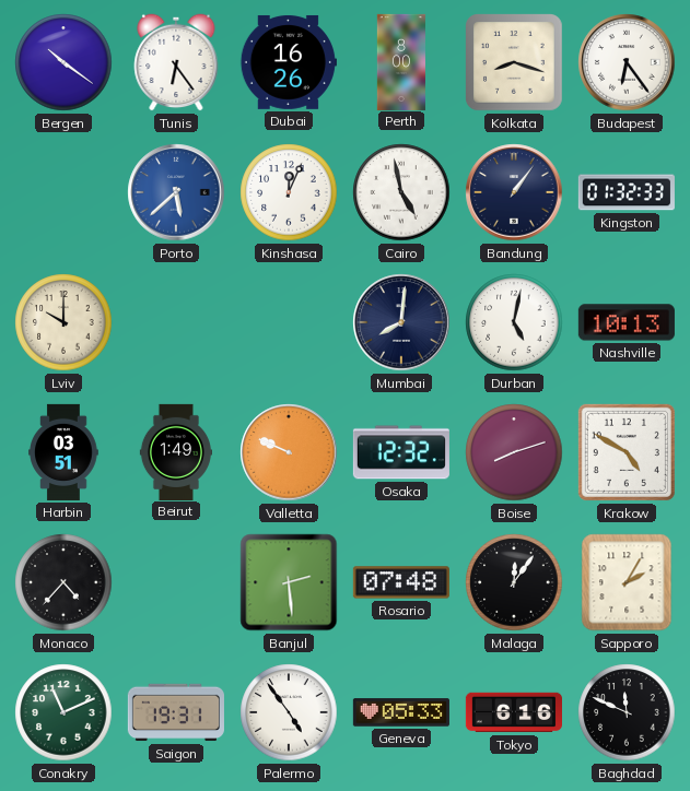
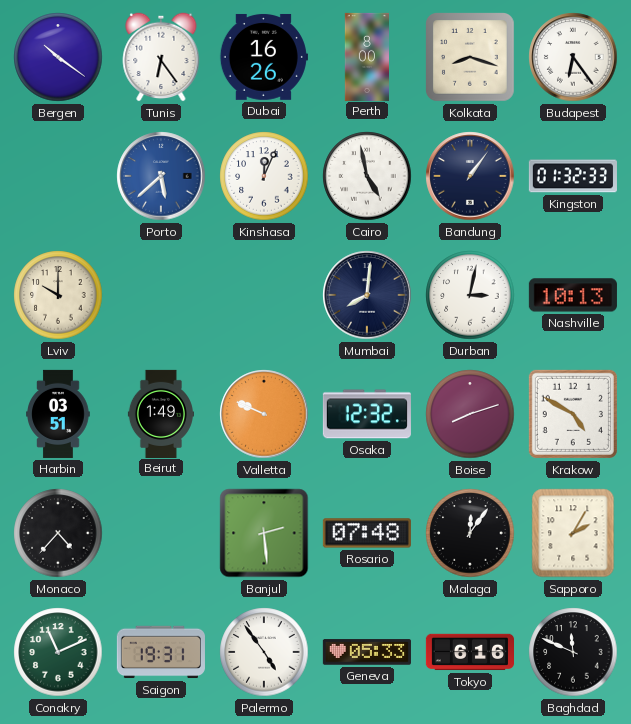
Durban: 5:02 -> 3:02
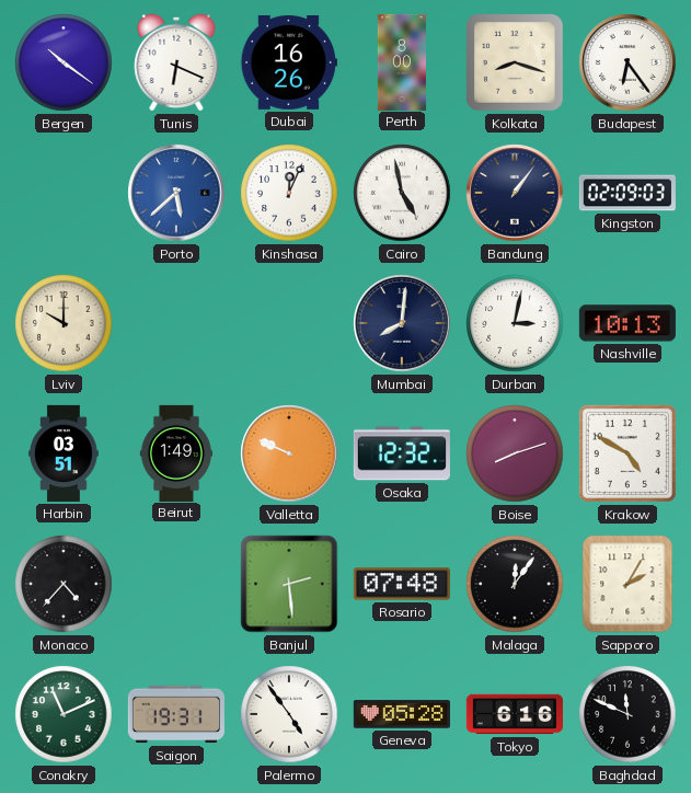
Tunis: 6:24 -> 6:19
Kingston: 01:32 -> 02:09
Geneva: 05:33 -> 05:28
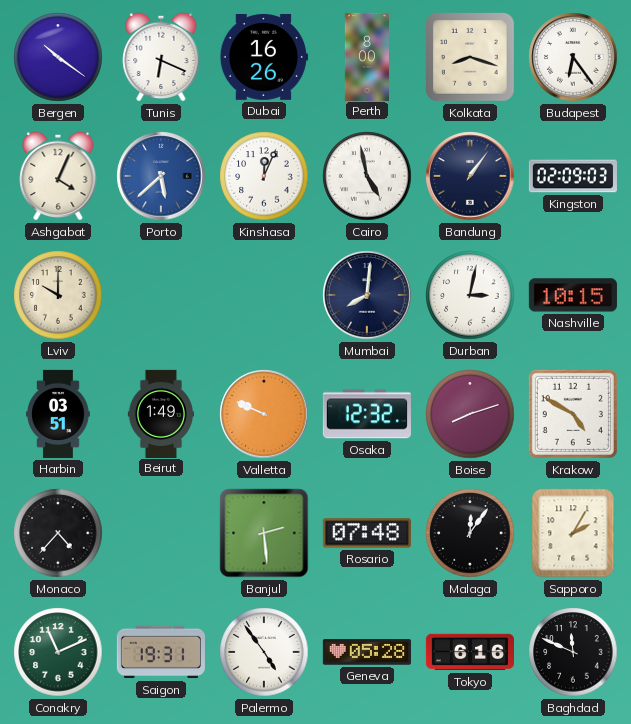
Ashgabat: none -> 4:04
Nashville: 10:13 -> 10:15
